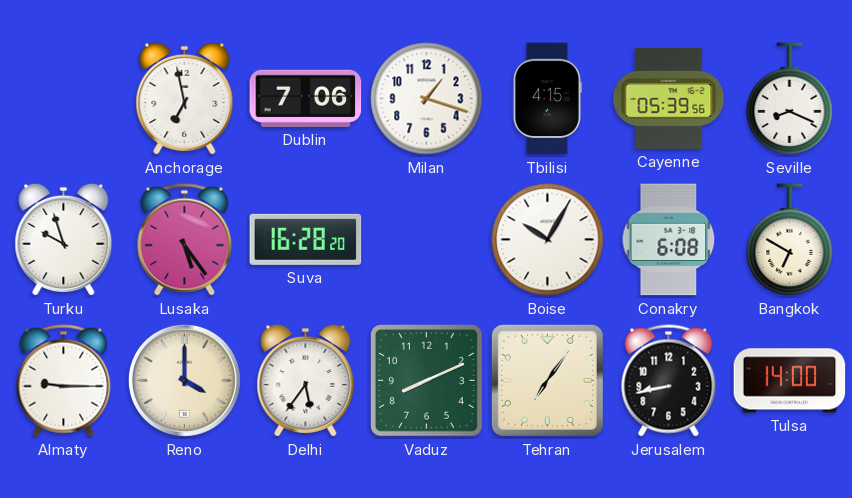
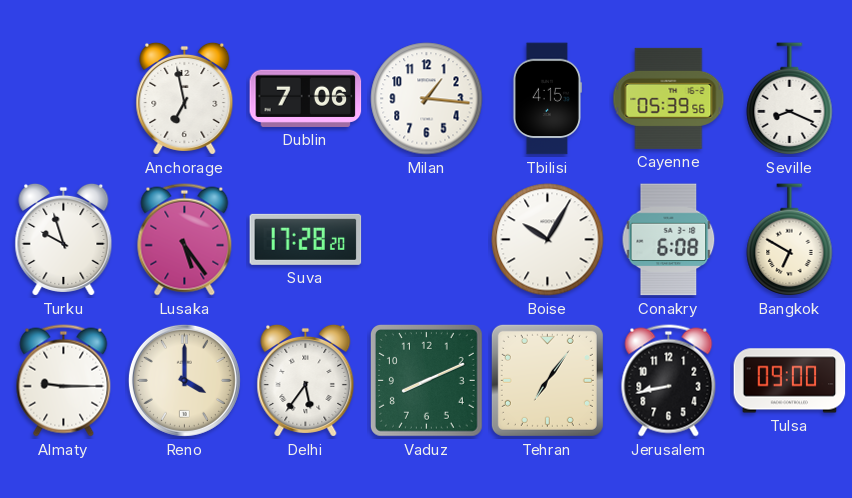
Milan: 1:18 -> 1:16
Suva: 16:28 -> 17:28
Tulsa: 14:00 -> 09:00
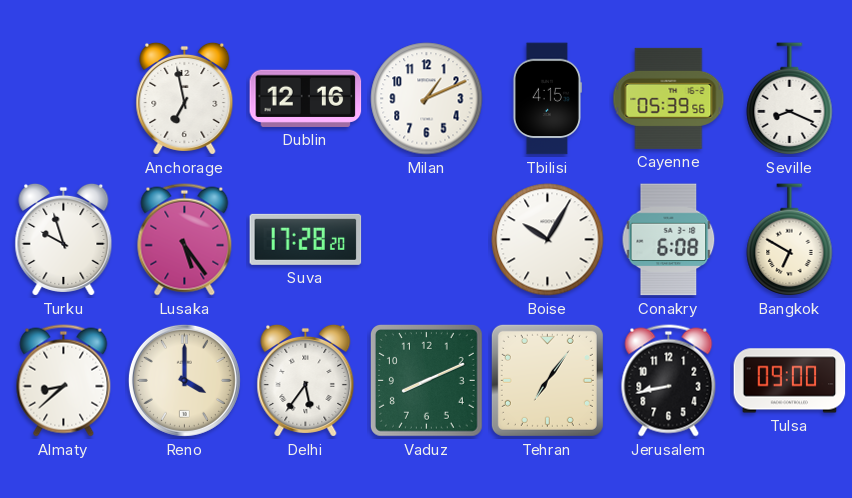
Dublin: 7:06 -> 12:16
Milan: 1:16 -> 1:11
Almaty: 9:15 -> 8:38
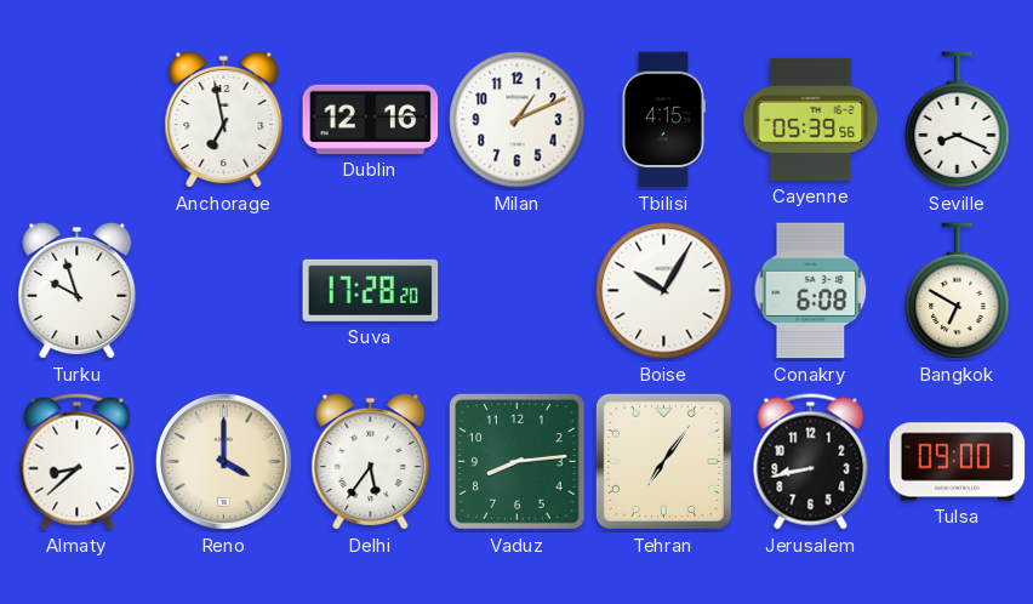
Lusaka: 5:24 -> none
Vaduz: 8:11 -> 8:14
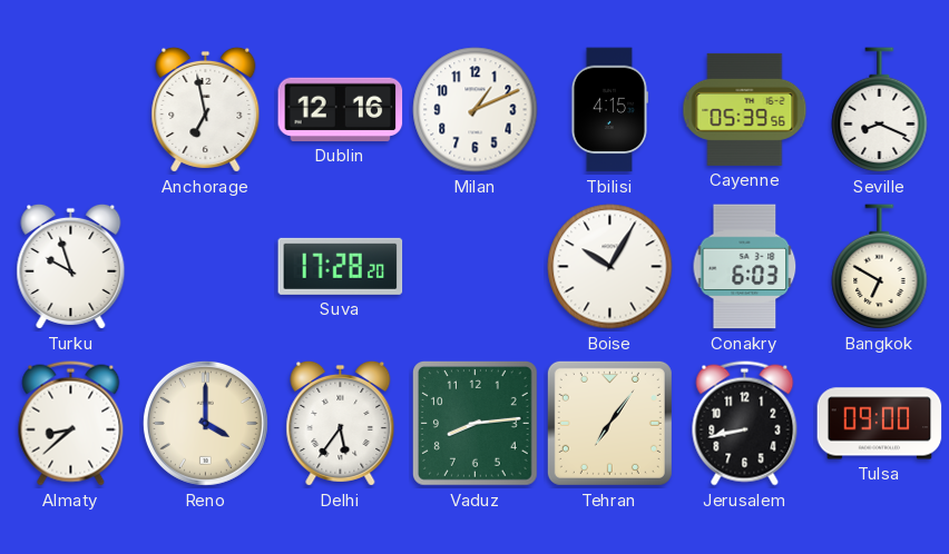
Conakry: 6:08 -> 6:03
